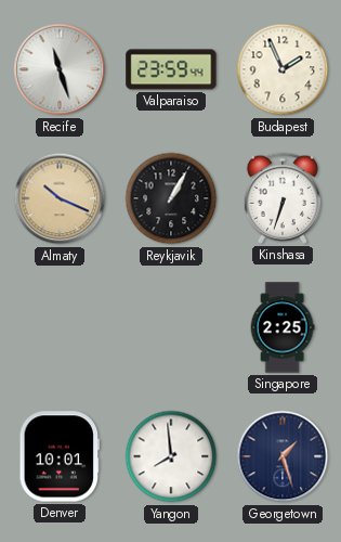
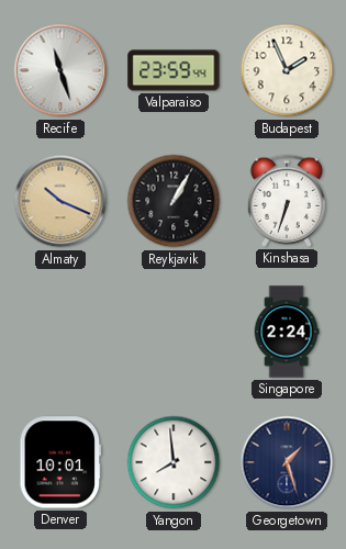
Singapore: 2:25 -> 2:24
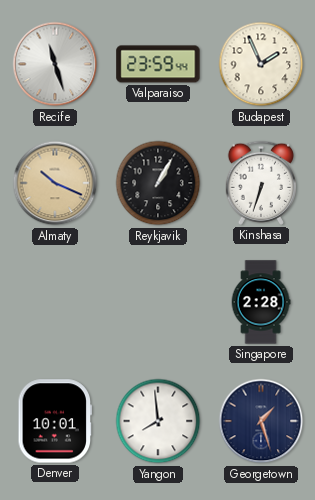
Singapore: 2:24 -> 2:28
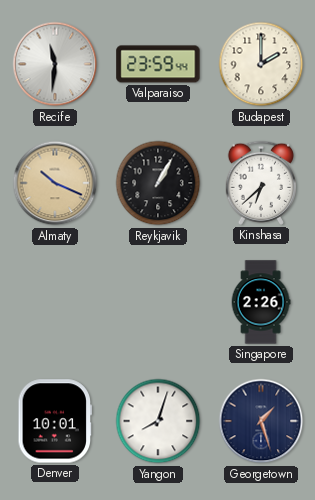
Recife: 11:27 -> 11:31
Budapest: 1:56 -> 2:00
Kinshasa: 6:33 -> 6:38
Singapore: 2:28 -> 2:26
Yangon: 7:59 -> 8:03
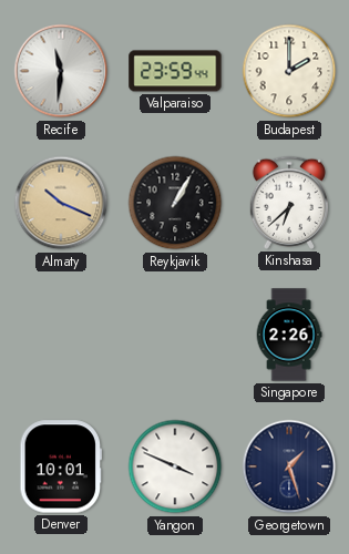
Yangon: 8:03 -> 3:49
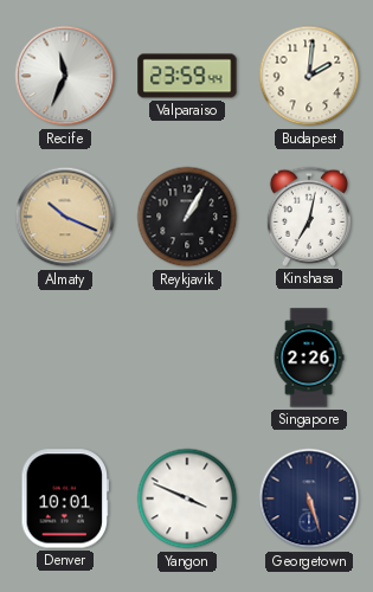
Recife: 11:31 -> 11:34
Budapest: 2:00 -> 2:01
Kinshasa: 6:38 -> 7:02
Georgetown: 1:27 -> 5:27
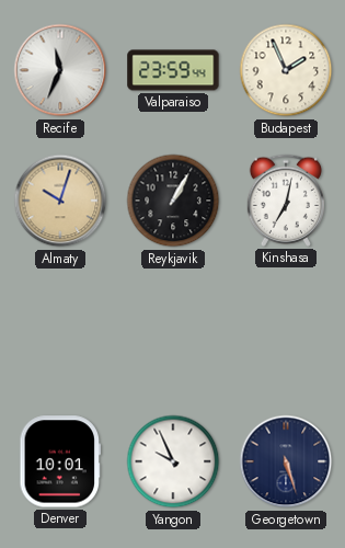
Budapest: 2:01 -> 1:56
Almaty: 10:19 -> 10:03
Singapore: 2:26 -> none
Yangon: 3:49 -> 9:56
